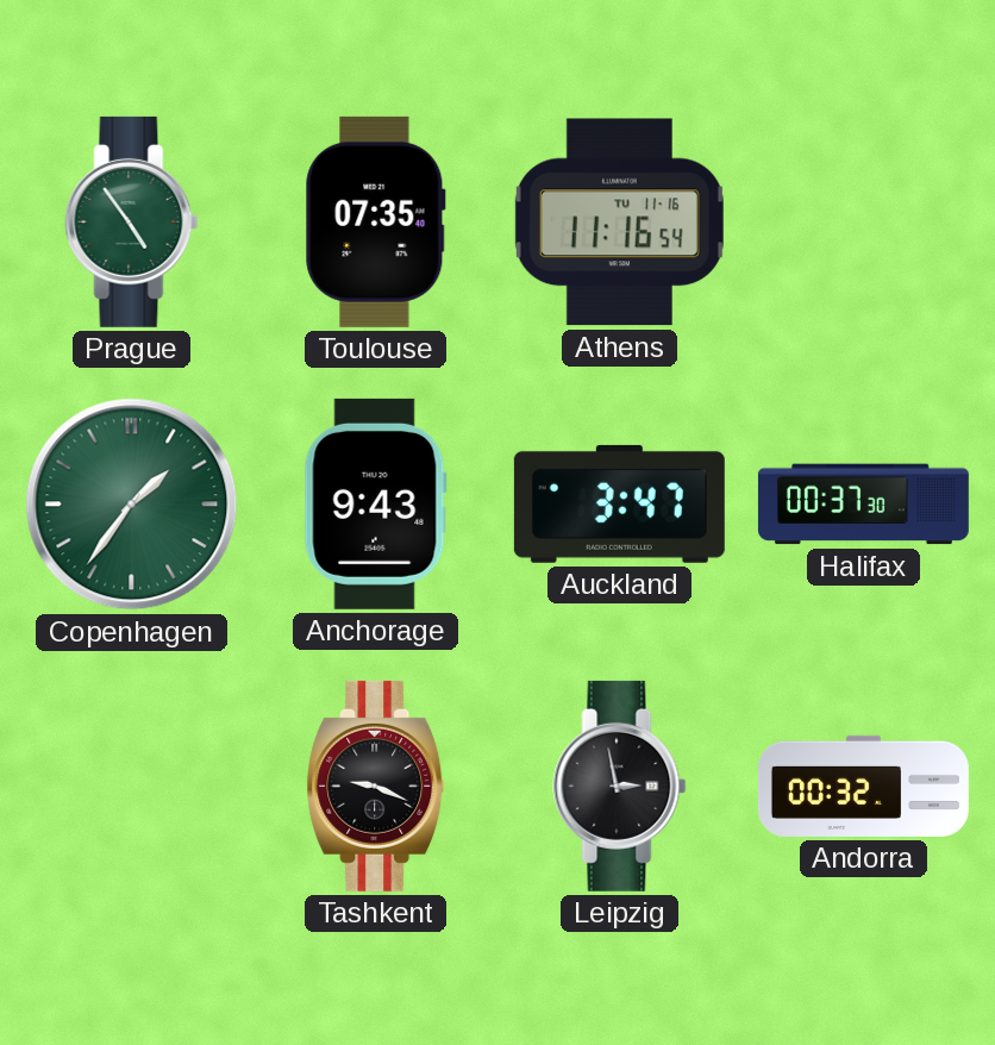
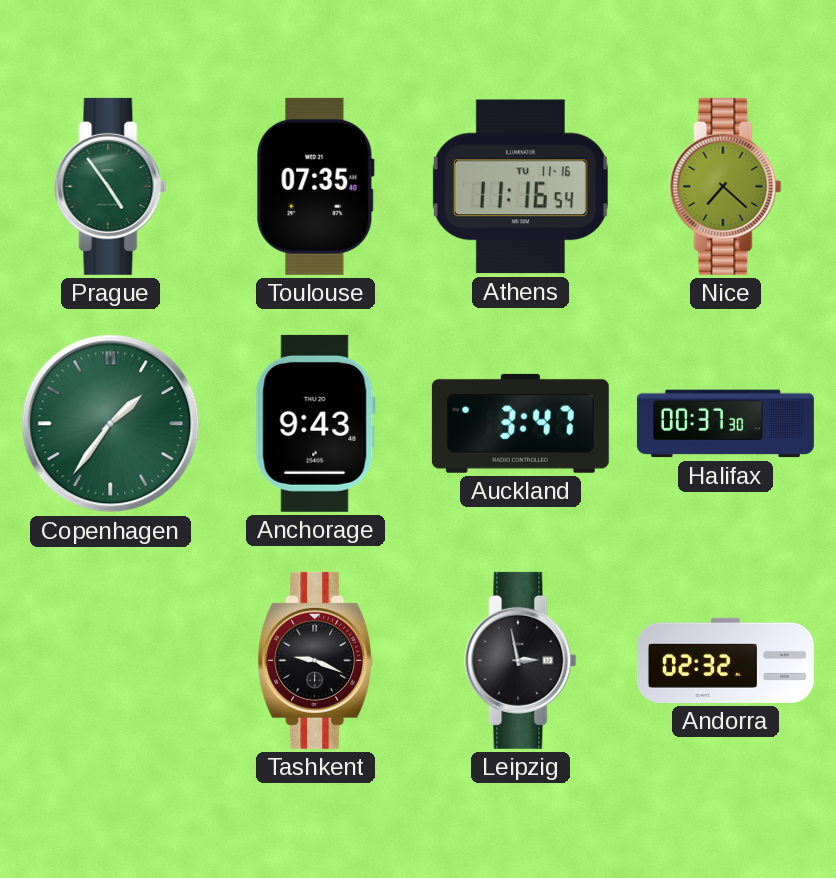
Nice: none -> 7:22
Andorra: 00:32 -> 02:32
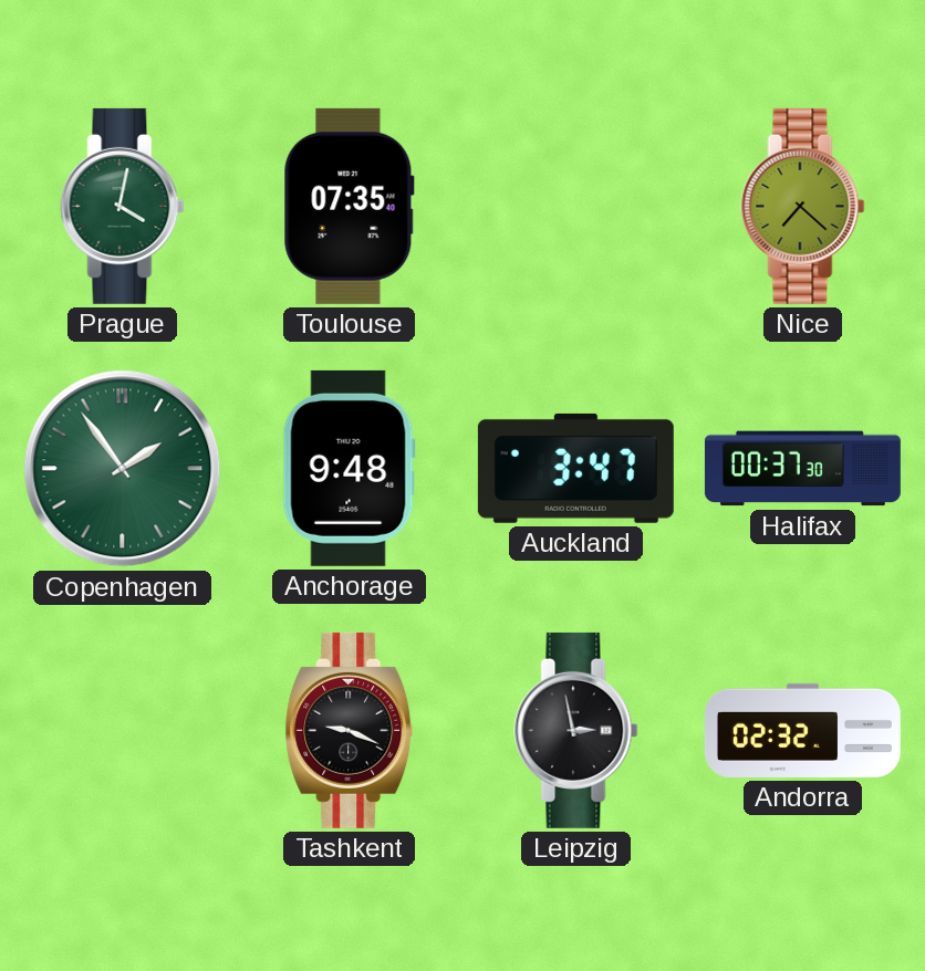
Prague: 4:54 -> 4:02
Athens: 11:16 -> none
Copenhagen: 1:36 -> 1:54
Anchorage: 9:43 -> 9:48
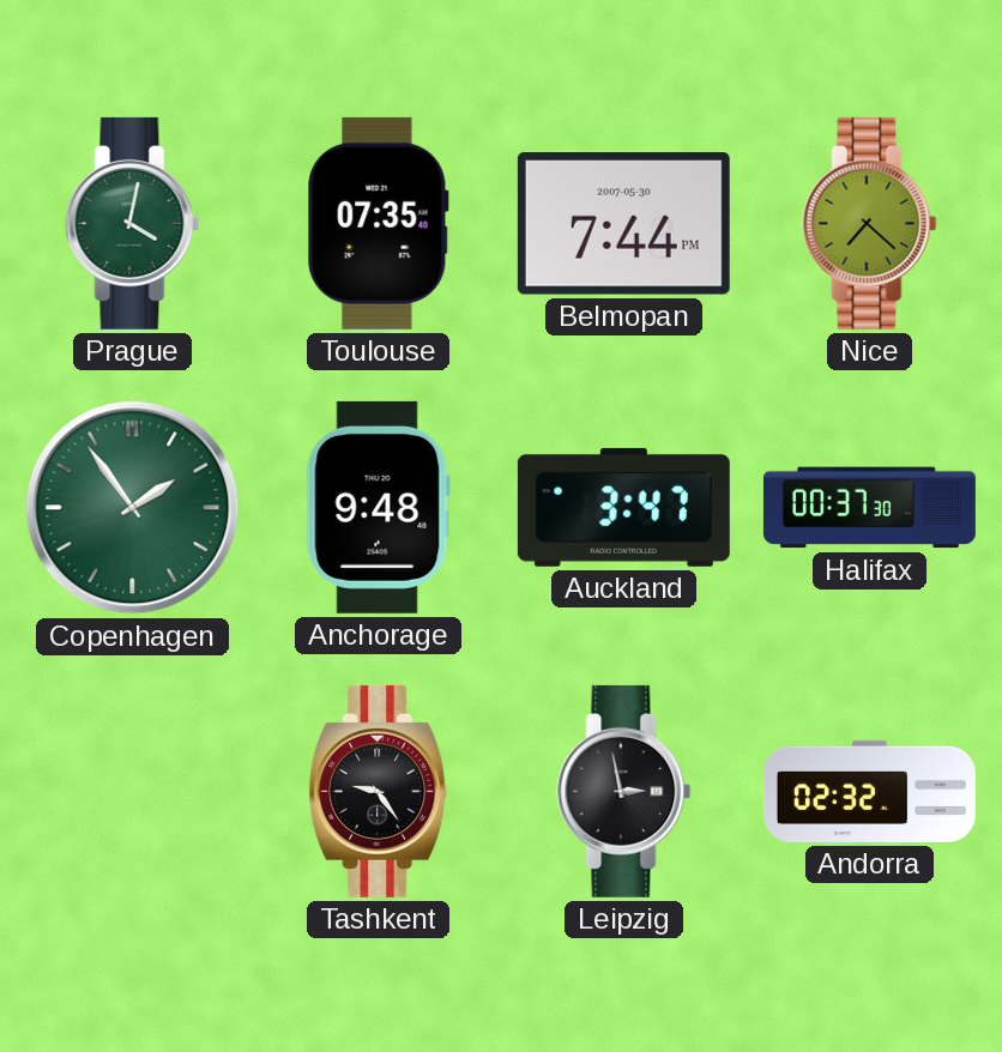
Belmopan: none -> 7:44
Tashkent: 9:19 -> 9:24
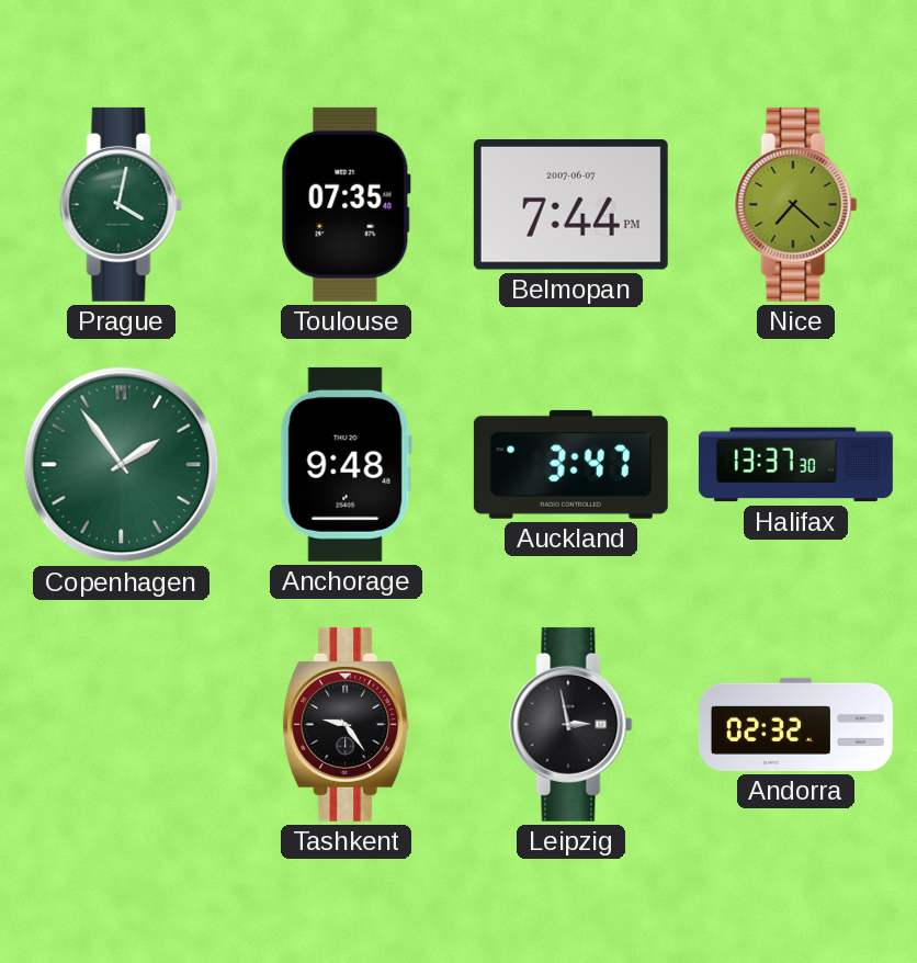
Belmopan date: 2007-05-30 -> 2007-06-07
Halifax: 00:37 -> 13:37
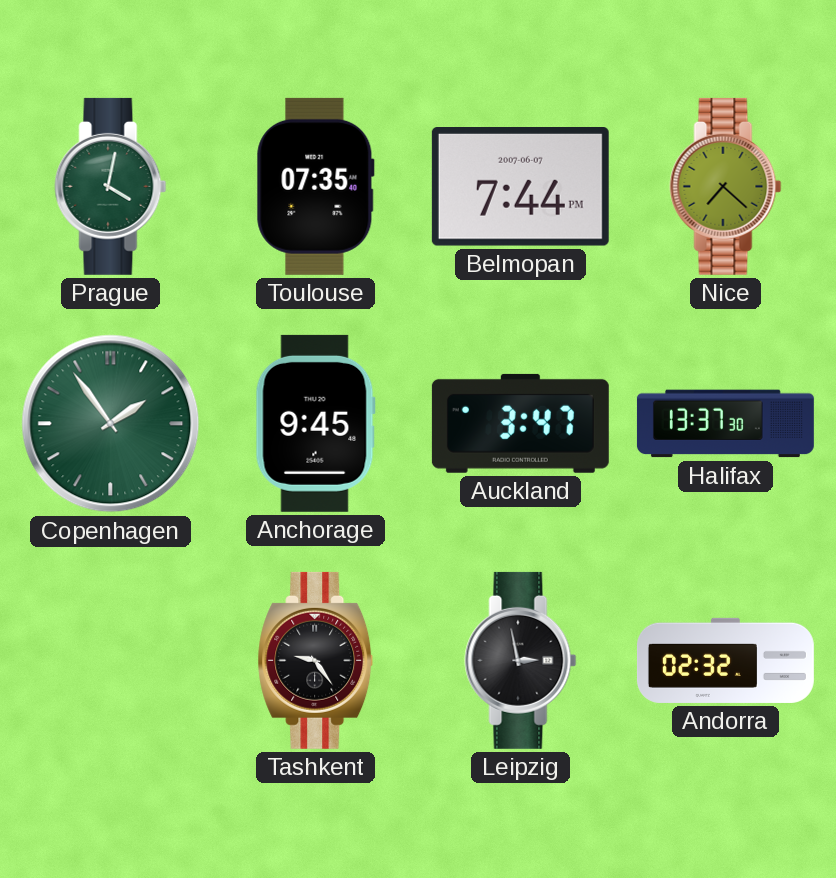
Anchorage: 9:48 -> 9:45
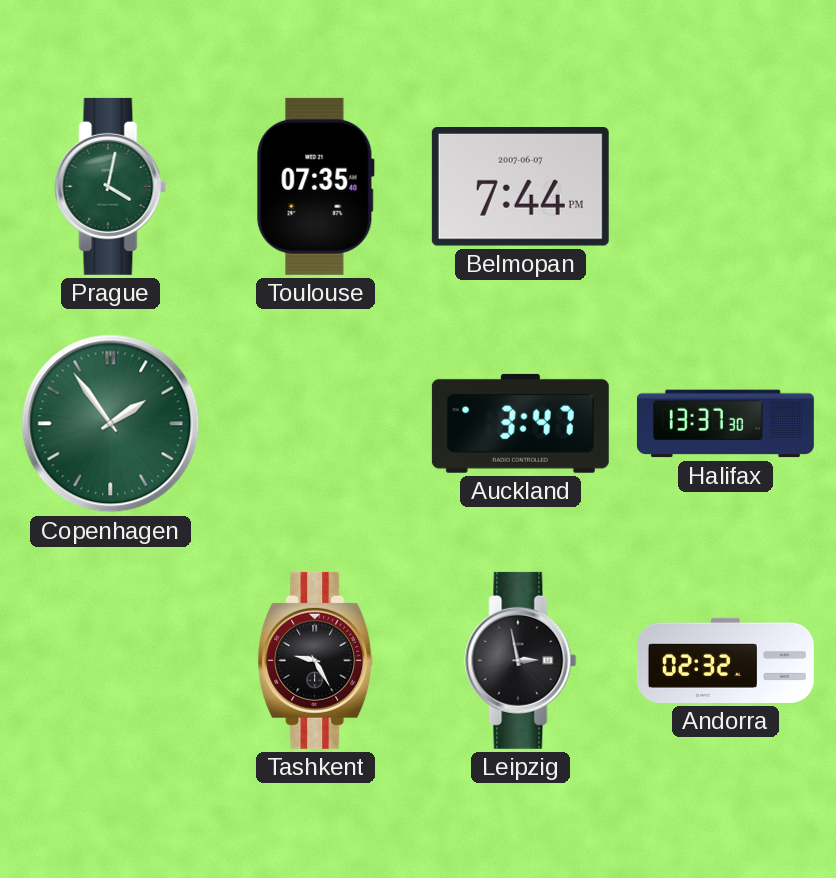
Nice: 7:22 -> none
Anchorage: 9:45 -> none
Tashkent: 9:24 -> 9:25
